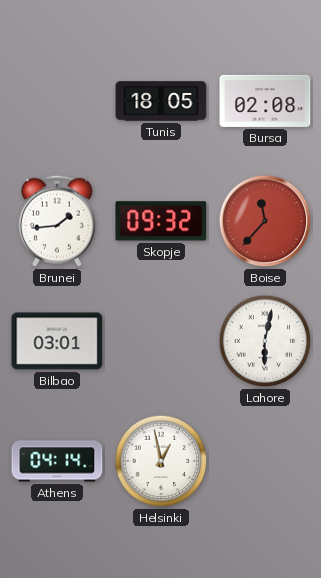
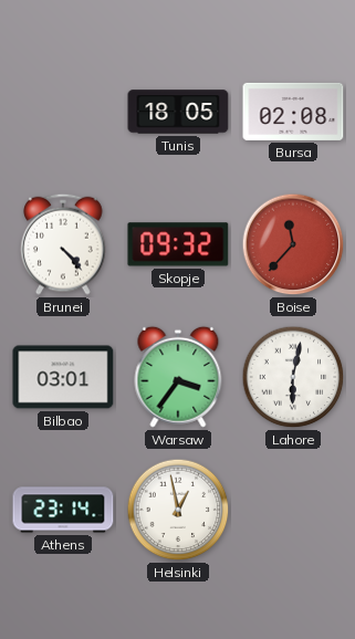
Brunei: 1:44 -> 4:23
Warsaw: none -> 3:36
Athens: 04:14 -> 23:14
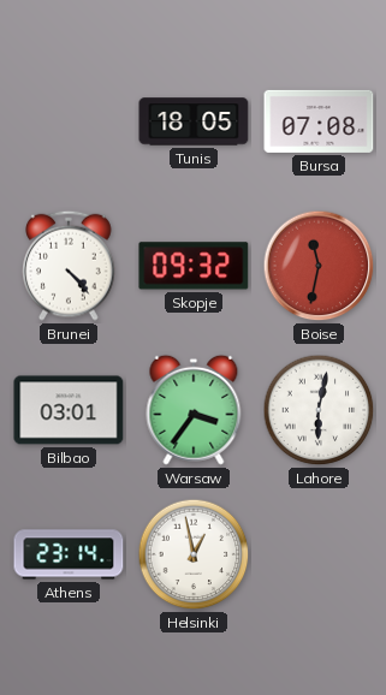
Bursa: 02:08 -> 07:08
Boise: 11:37 -> 11:32
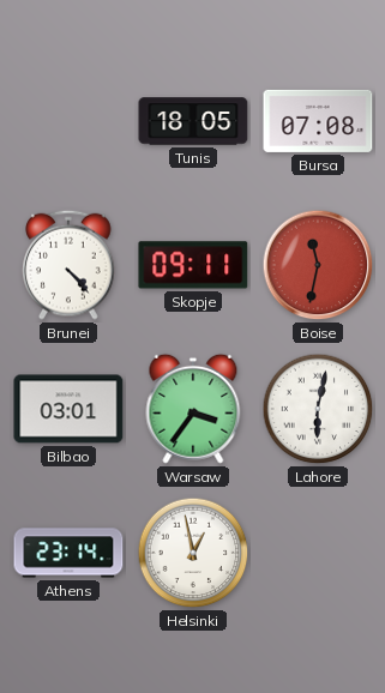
Skopje: 09:32 -> 09:11
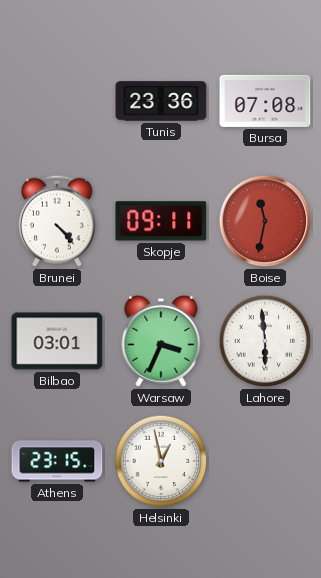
Tunis: 18:05 -> 23:36
Warsaw: 3:36 -> 3:34
Lahore: 6:02 -> 5:59
Athens: 23:14 -> 23:15
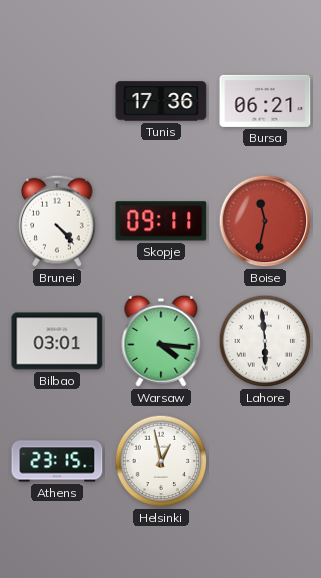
Tunis: 23:36 -> 17:36
Bursa: 07:08 -> 06:21
Warsaw: 3:34 -> 4:16
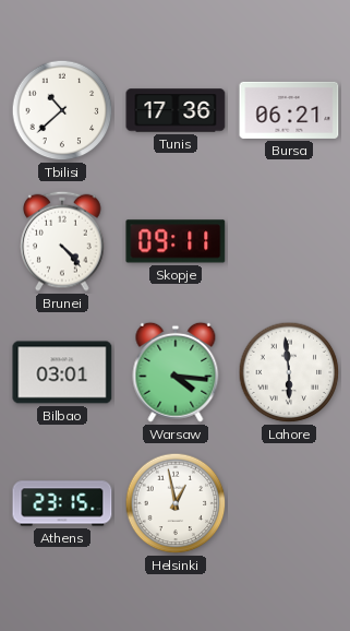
Tbilisi: none -> 10:38
Boise: 11:32 -> none
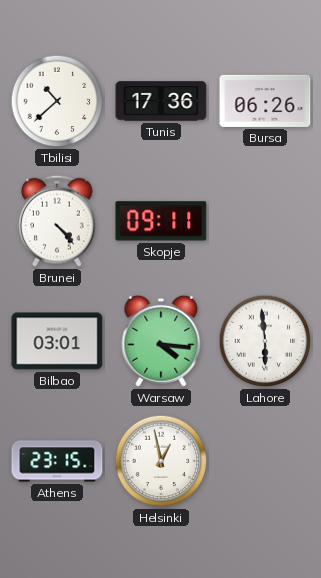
Bursa: 06:21 -> 06:26
